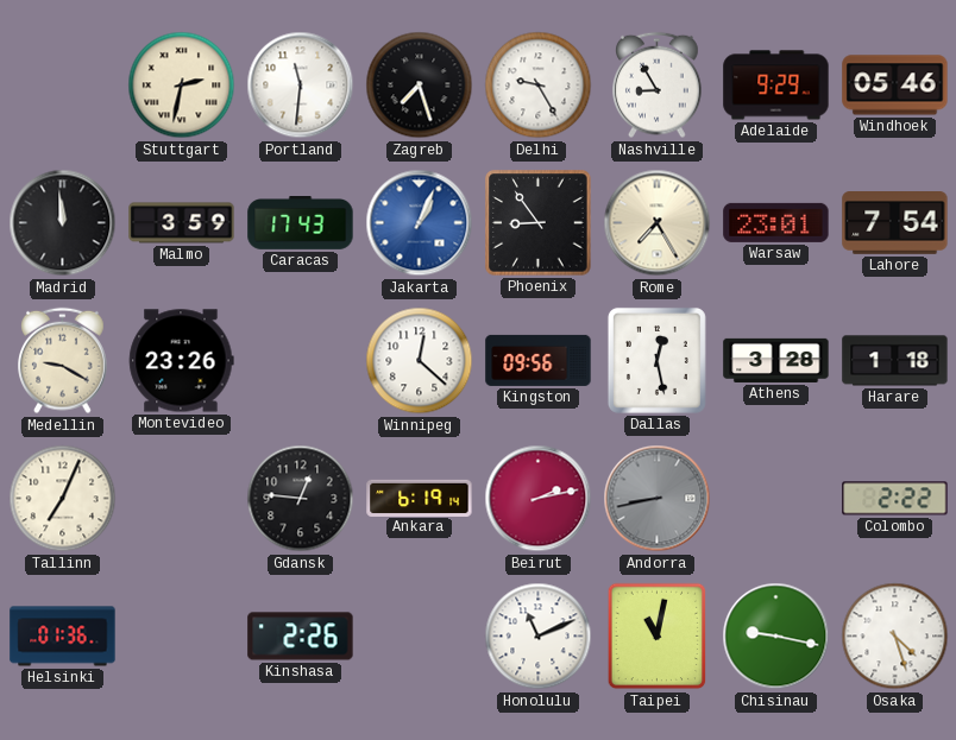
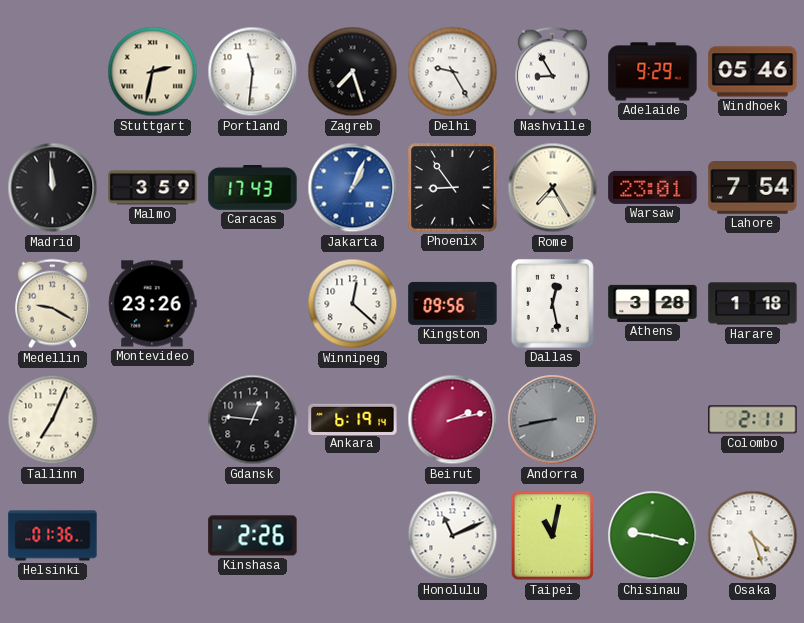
Colombo: 2:22 -> 2:11
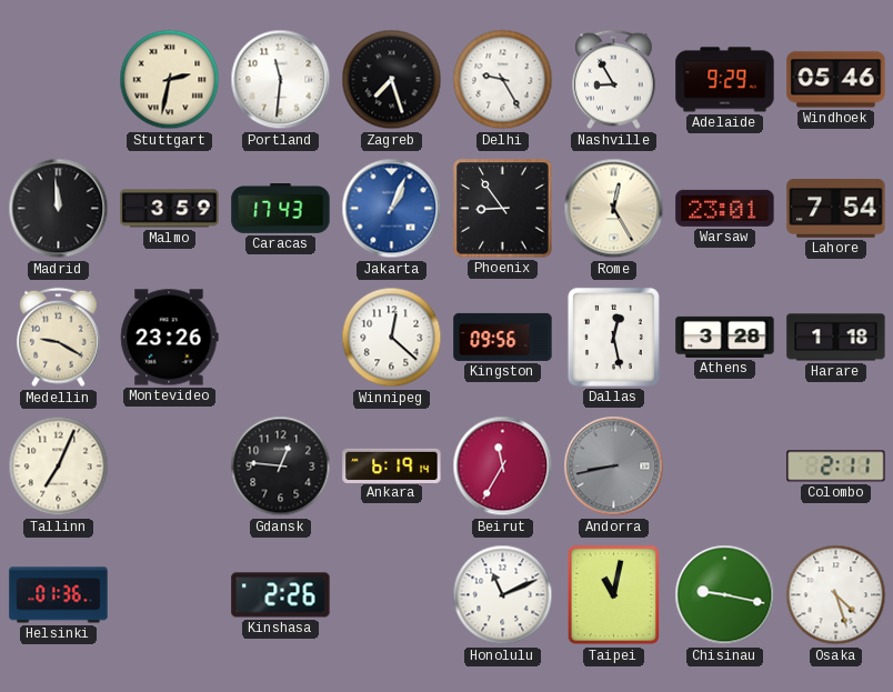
Rome: 7:25 -> 12:25
Beirut: 2:13 -> 11:35
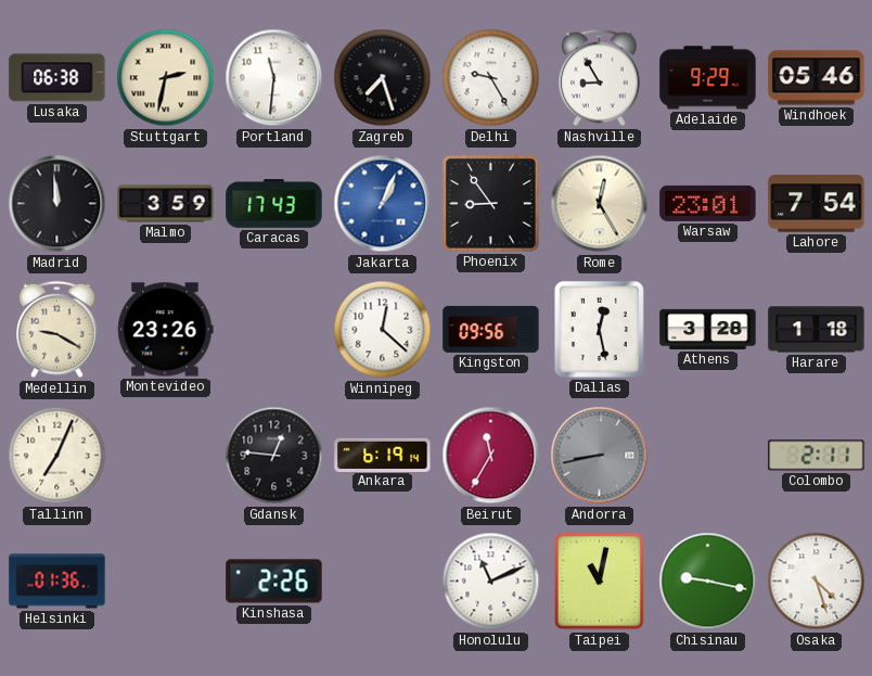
Lusaka: none -> 06:38
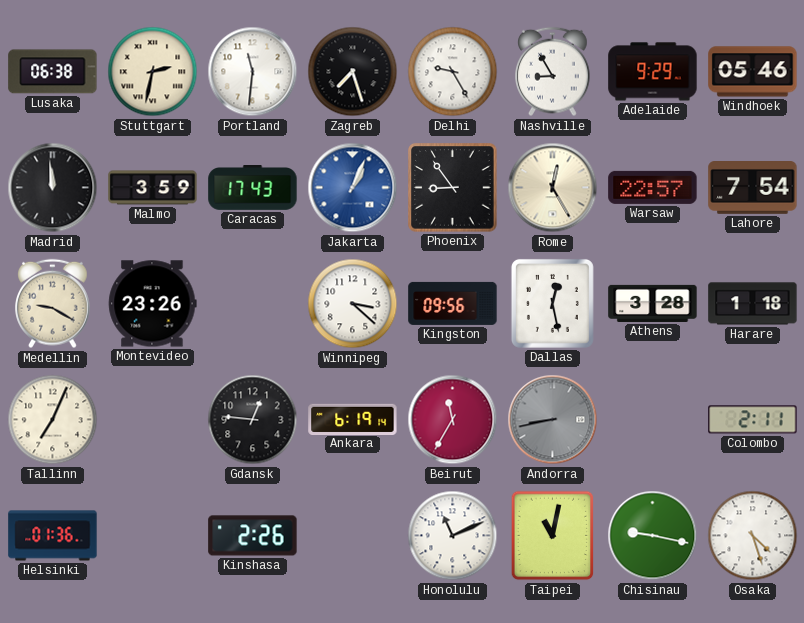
Warsaw: 23:01 -> 22:57
Winnipeg: 12:22 -> 3:22
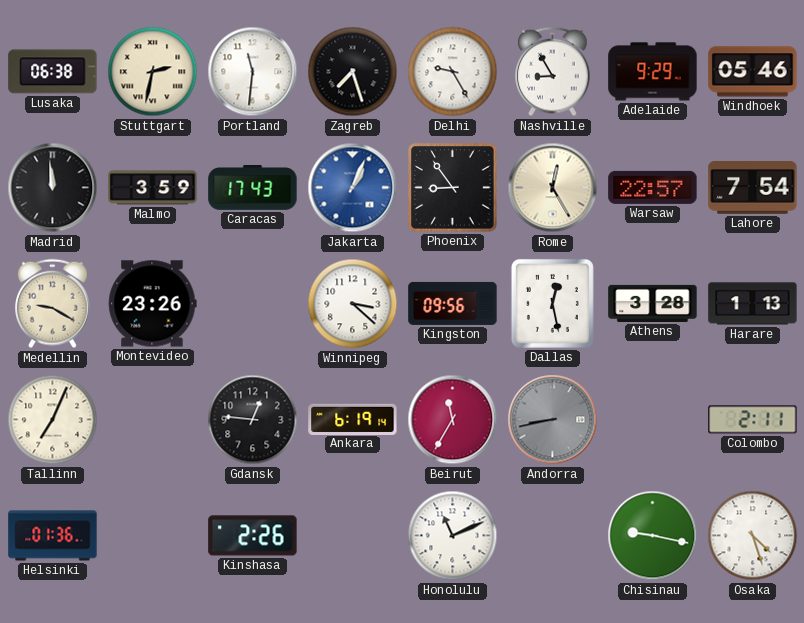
Harare: 1:18 -> 1:13
Taipei: 11:02 -> none
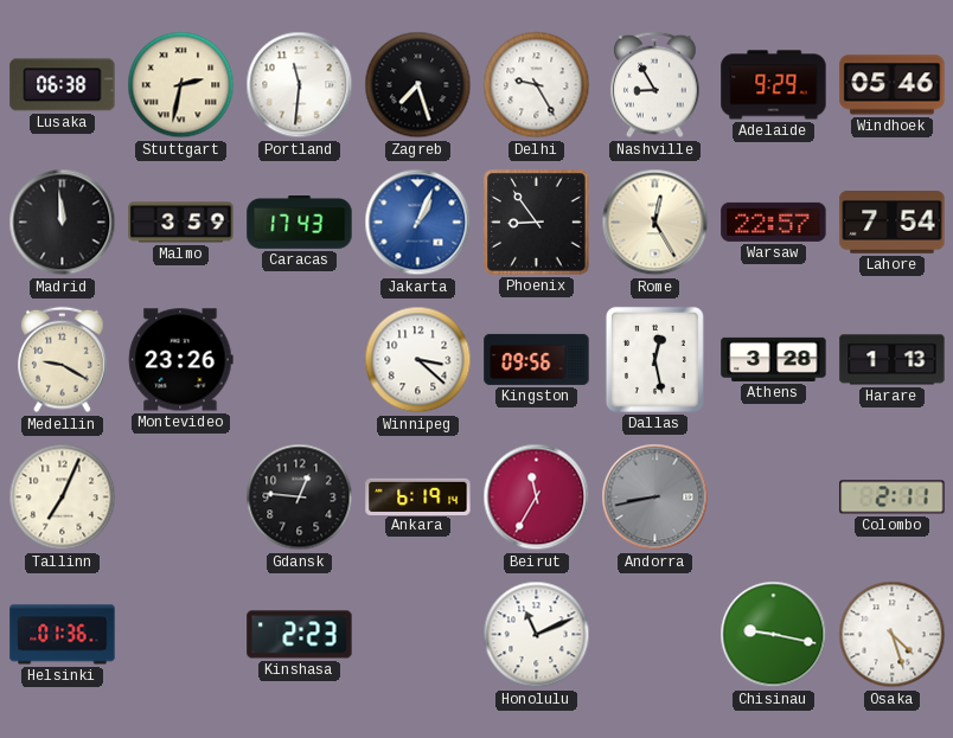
Kinshasa: 2:26 -> 2:23
